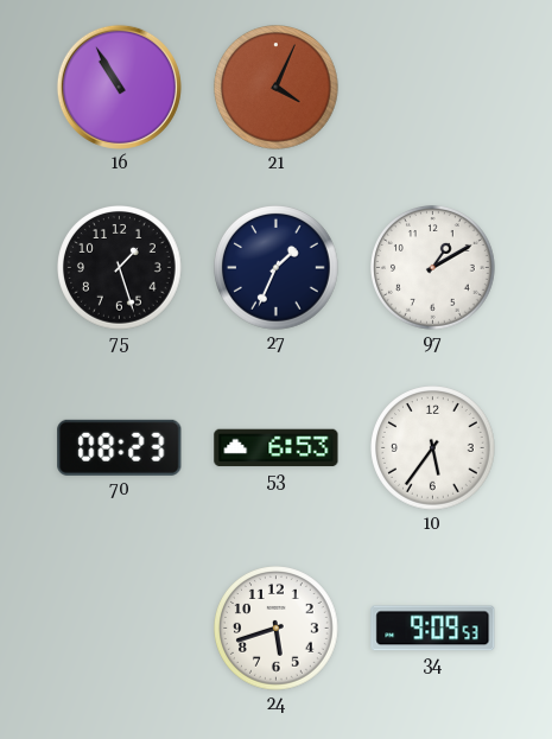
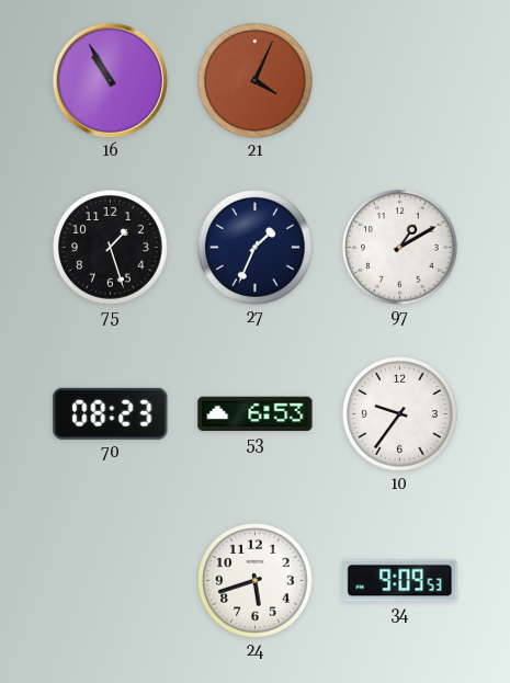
10: 5:36 -> 9:36
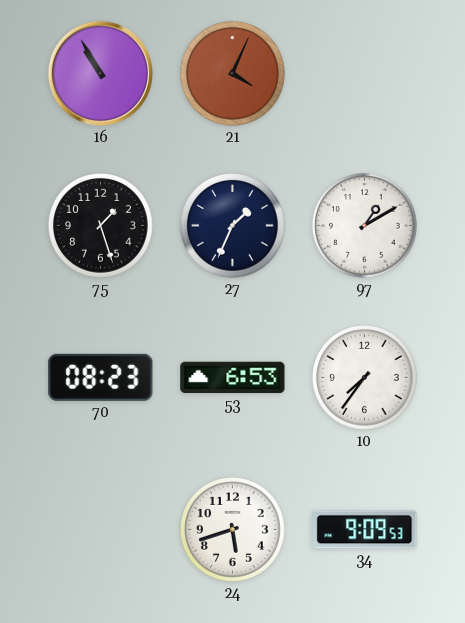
10: 9:36 -> 7:36
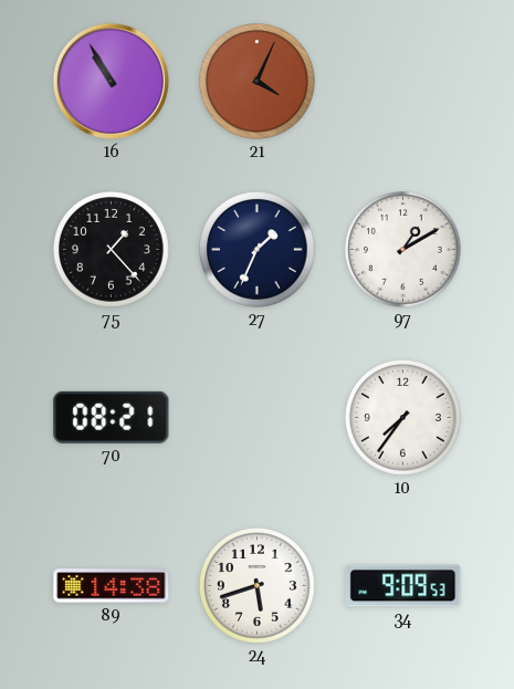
75: 1:27 -> 1:23
70: 08:23 -> 08:21
53: 6:53 -> none
89: none -> 14:38
